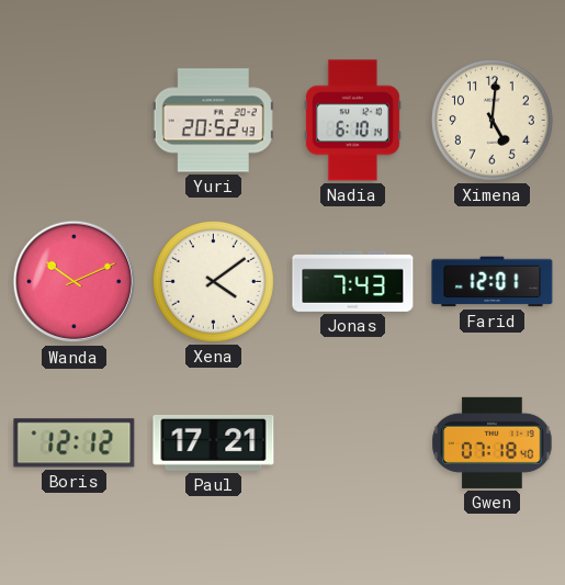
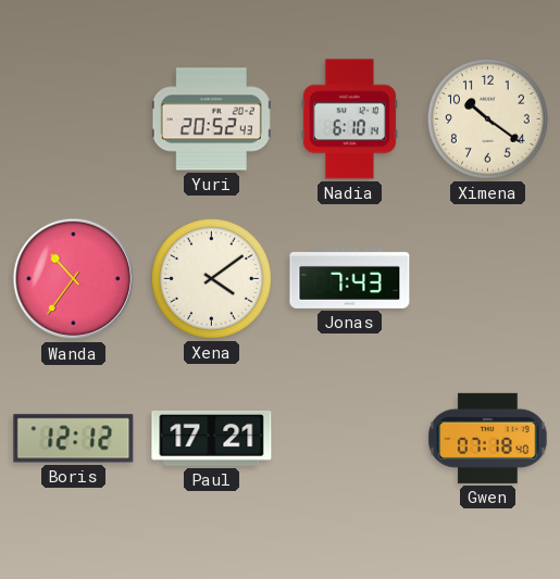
Ximena: 5:01 -> 10:21
Wanda: 10:11 -> 10:36
Farid: 12:01 -> none
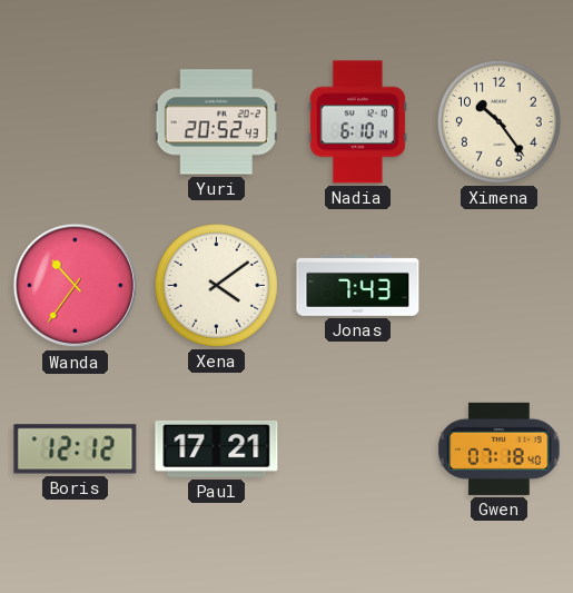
Ximena: 10:21 -> 10:24
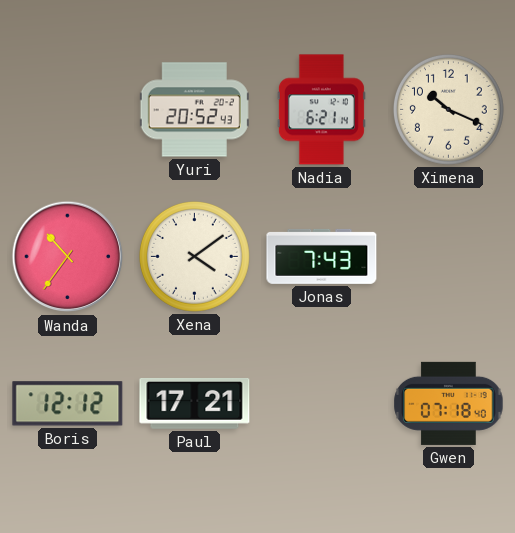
Nadia: 6:10 -> 6:21
Ximena: 10:24 -> 10:19
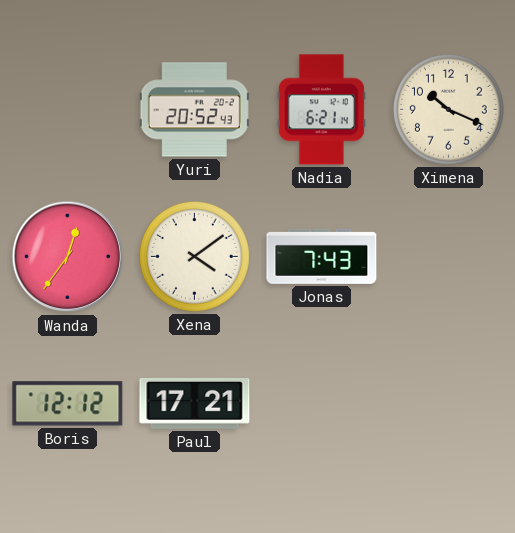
Wanda: 10:36 -> 12:36
Gwen: 07:18 -> none
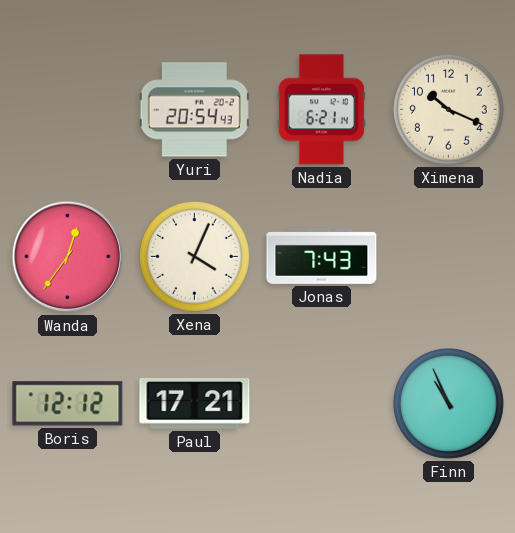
Yuri: 20:52 -> 20:54
Xena: 4:09 -> 4:04
Finn: none -> 10:56
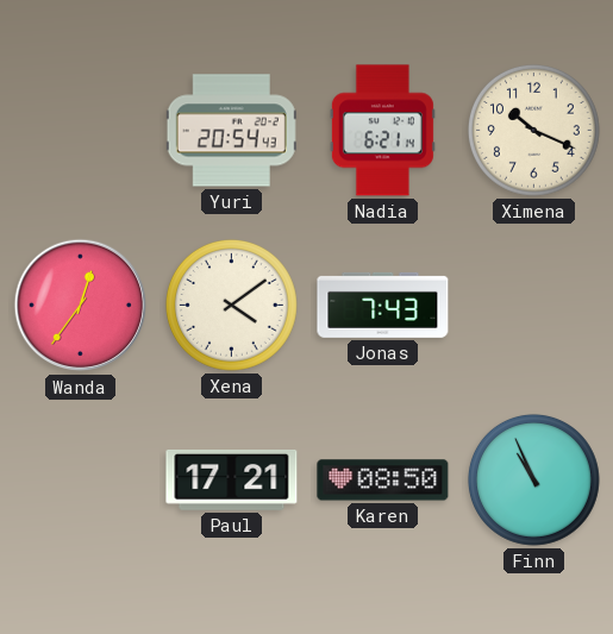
Xena: 4:04 -> 4:09
Boris: 12:12 -> none
Karen: none -> 08:50
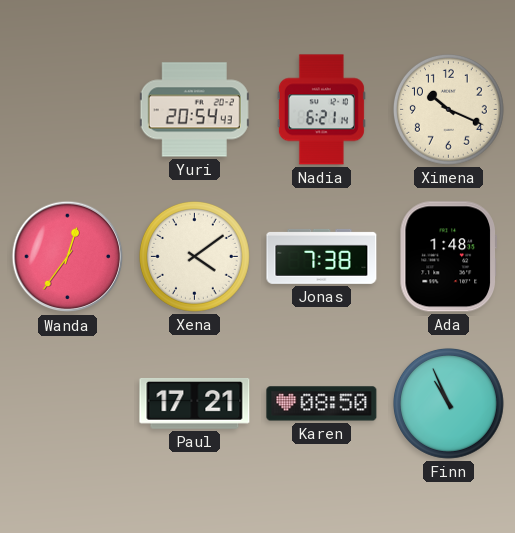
Jonas: 7:43 -> 7:38
Ada: none -> 1:48
